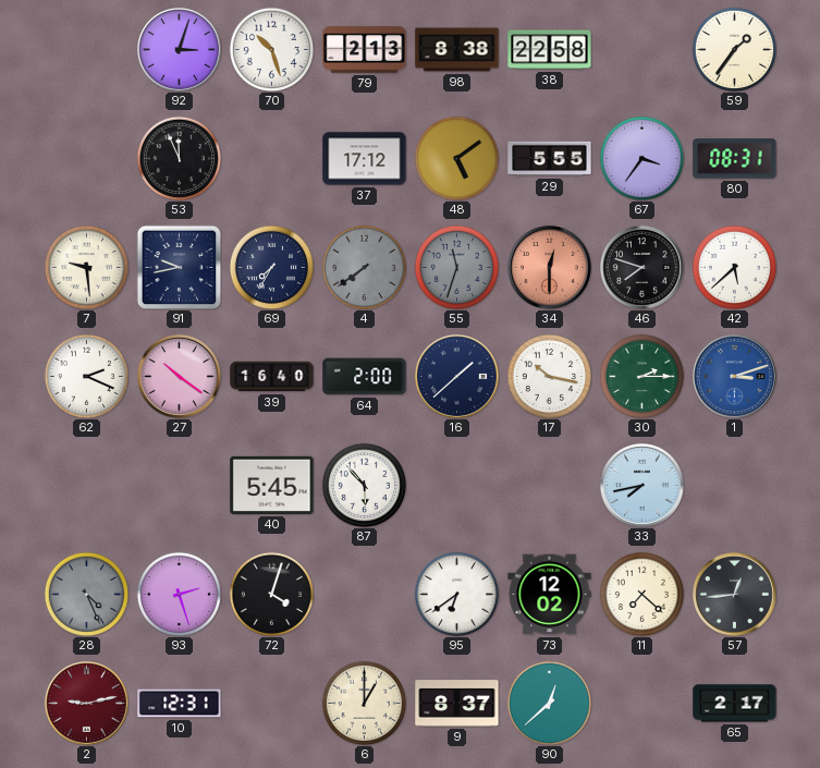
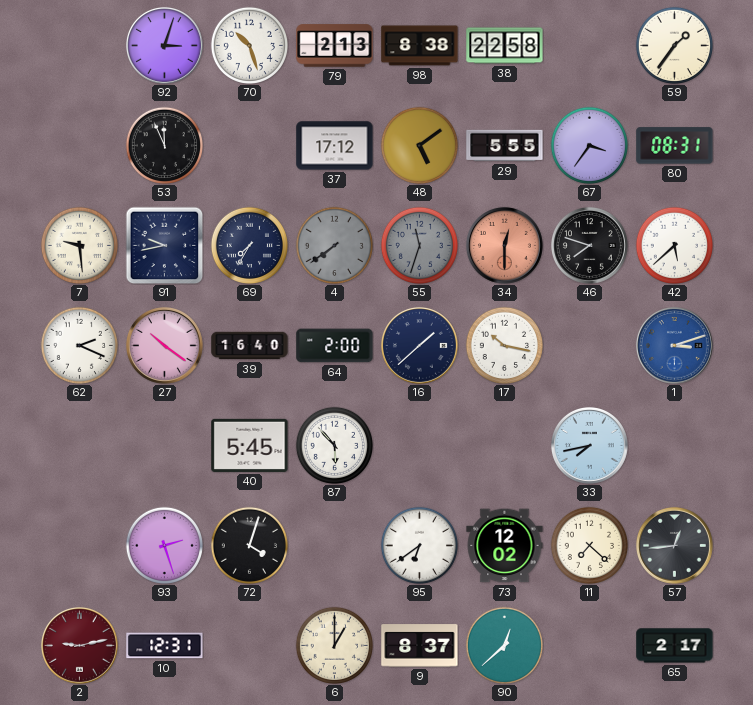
30: 2:15 -> none
28: 4:26 -> none
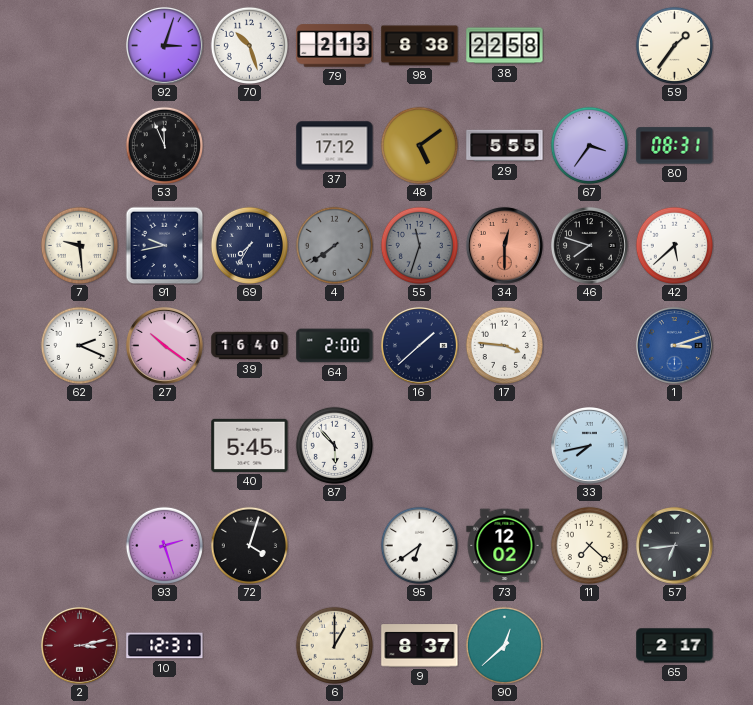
17: 10:17 -> 3:46
57: 12:44 -> 6:44
2: 9:13 -> 3:13
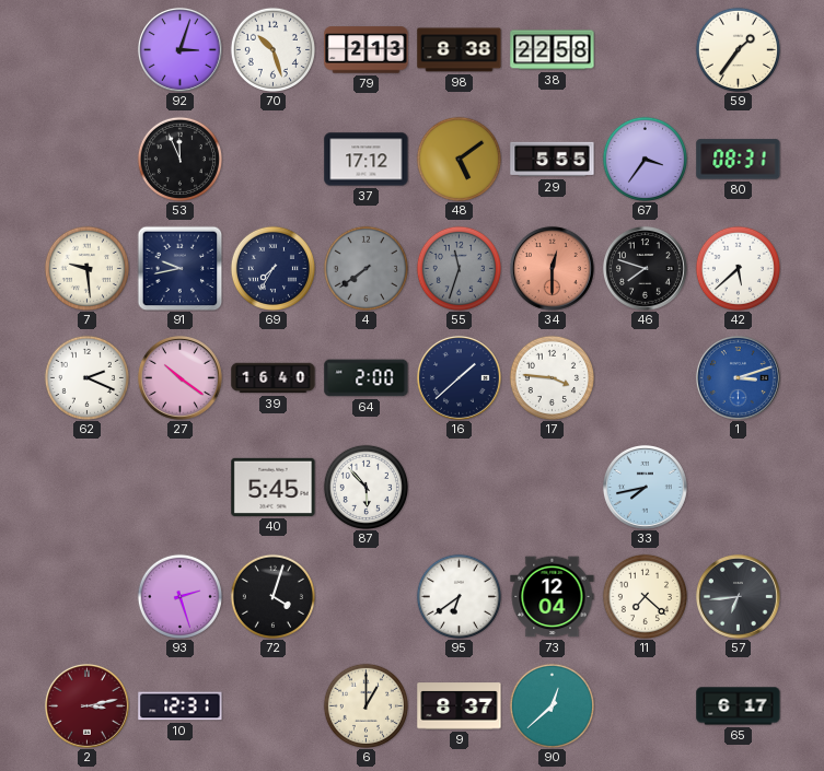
73: 12:02 -> 12:04
65: 2:17 -> 6:17
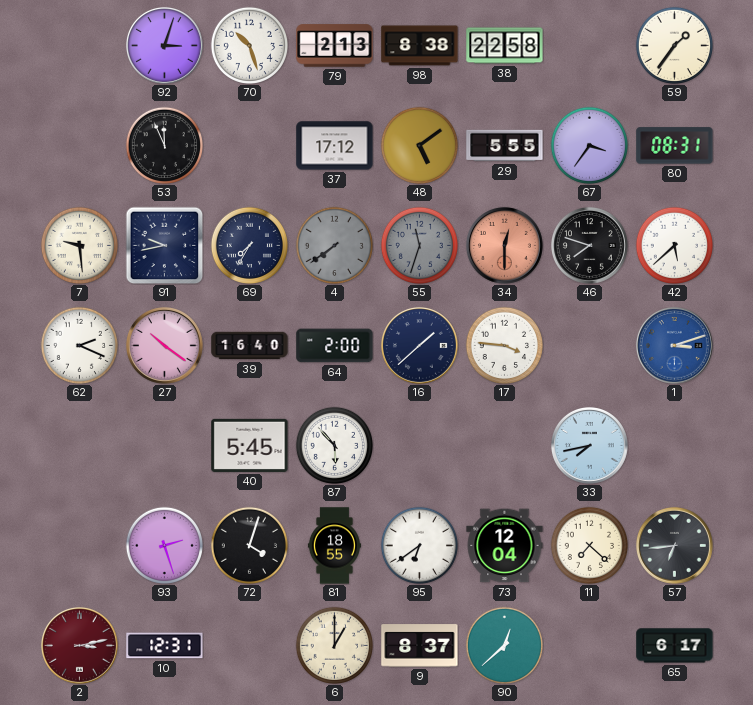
81: none -> 18:55
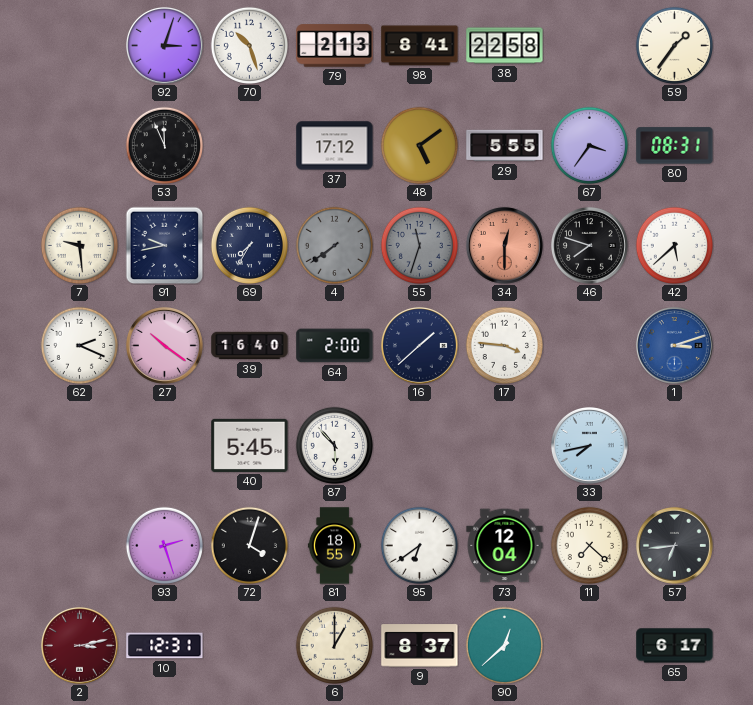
98: 8:38 -> 8:41
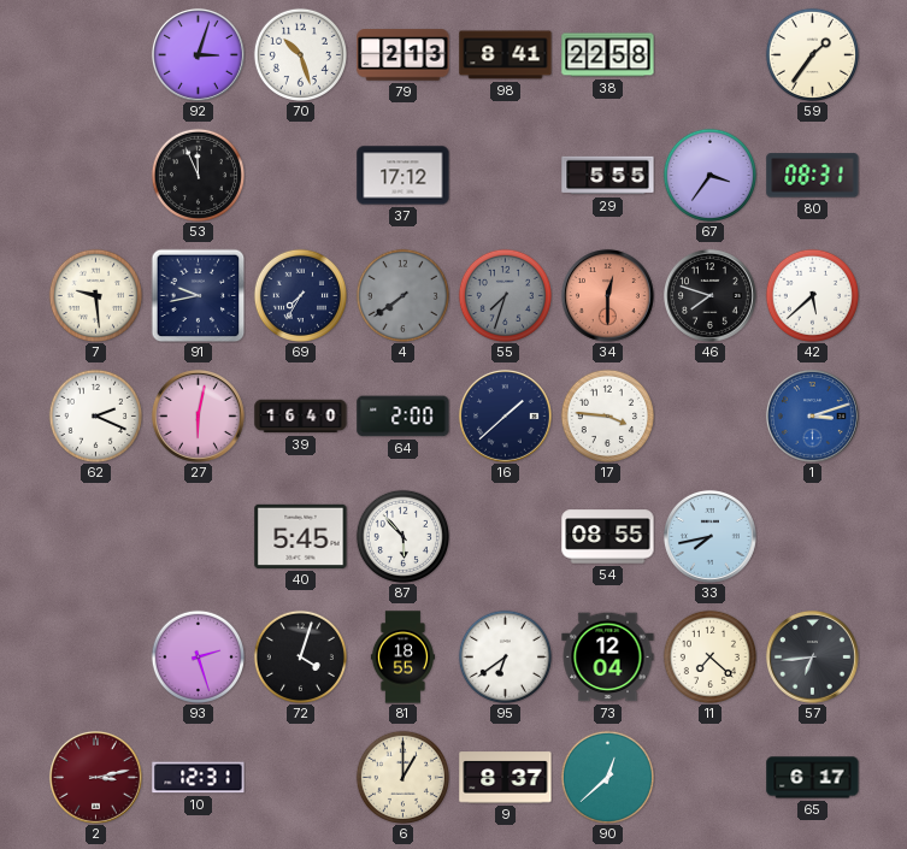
48: 5:09 -> none
55: 11:33 -> 7:33
27: 10:21 -> 6:02
54: none -> 08:55
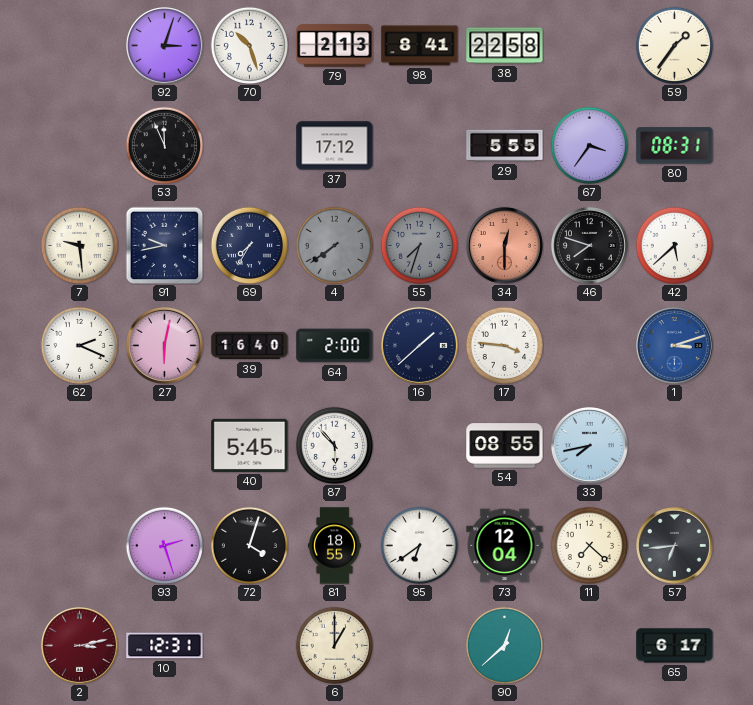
9: 8:37 -> none
